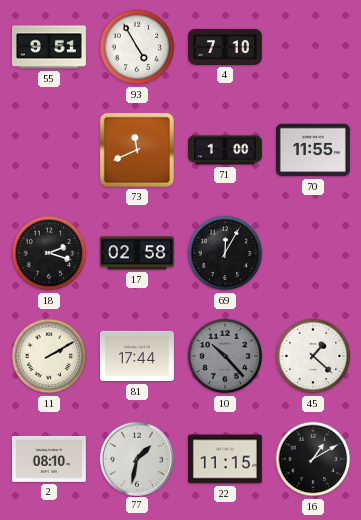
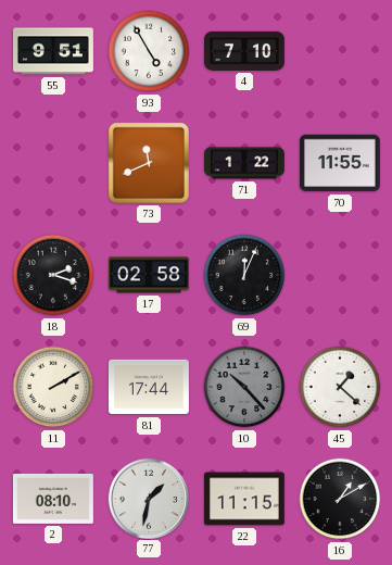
71: 1:00 -> 1:22
69: 12:05 -> 12:04
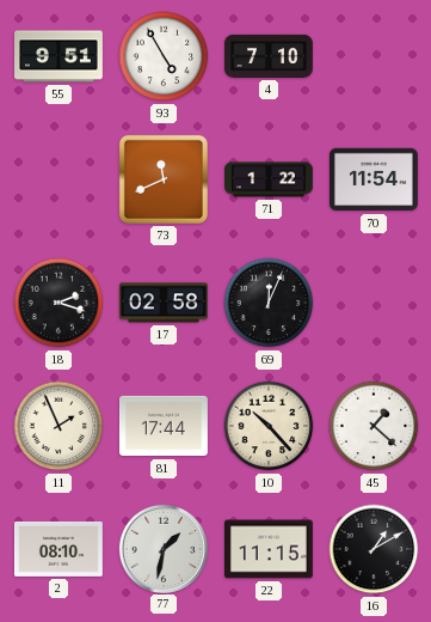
70: 11:55 -> 11:54
11: 2:10 -> 1:56
10 dial: grey -> cream
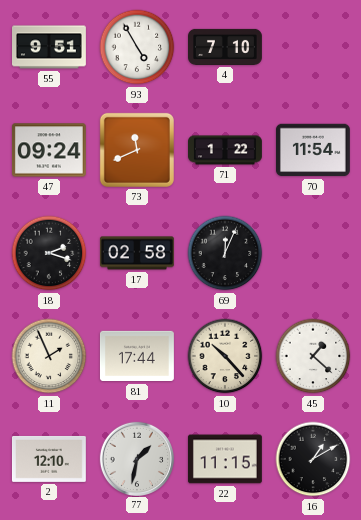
47: none -> 09:24
2: 08:10 -> 12:10
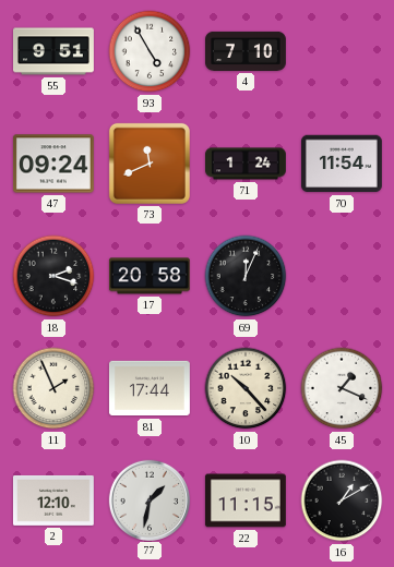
71: 1:22 -> 1:24
17: 02:58 -> 20:58
45: 1:22 -> 1:19
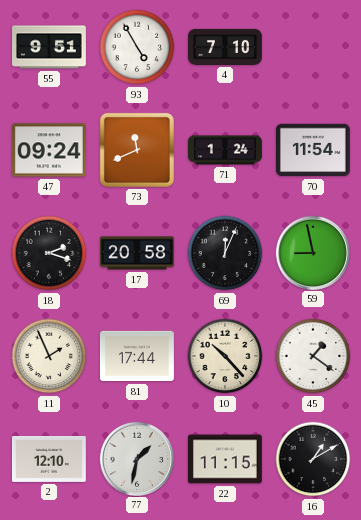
59: none -> 8:58
45: 1:19 -> 1:21
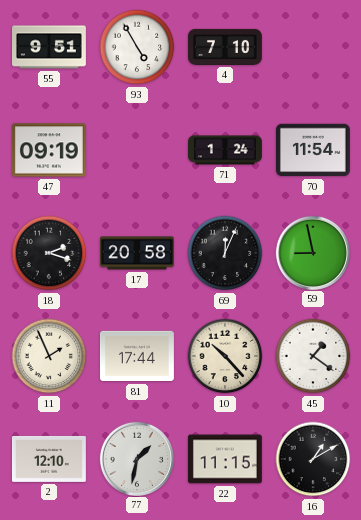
47: 09:24 -> 09:19
73: 11:41 -> none
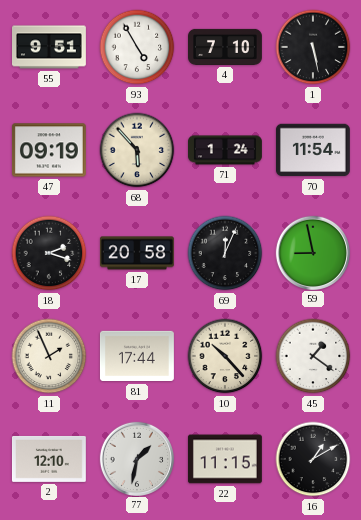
1: none -> 5:28
68: none -> 5:53
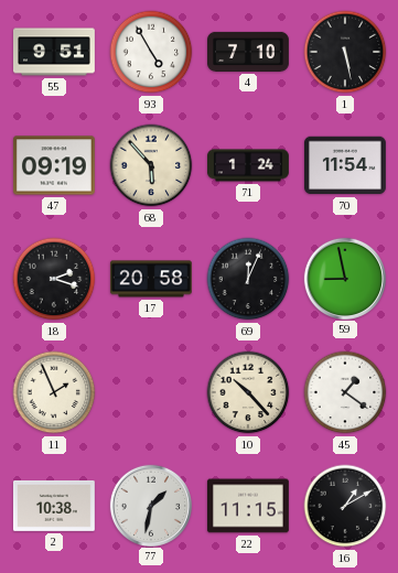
81: 17:44 -> none
2: 12:10 -> 10:38
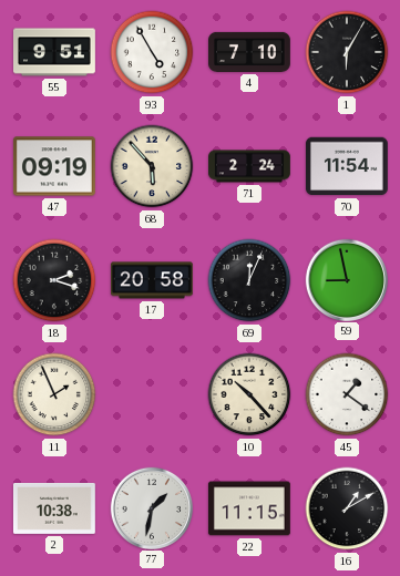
1: 5:28 -> 6:05
71: 1:24 -> 2:24
